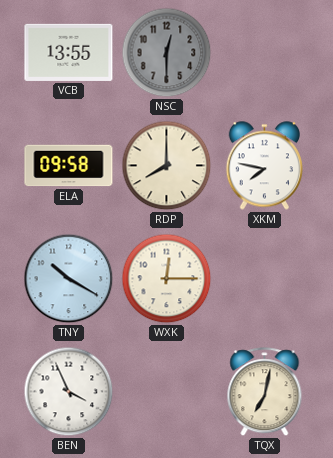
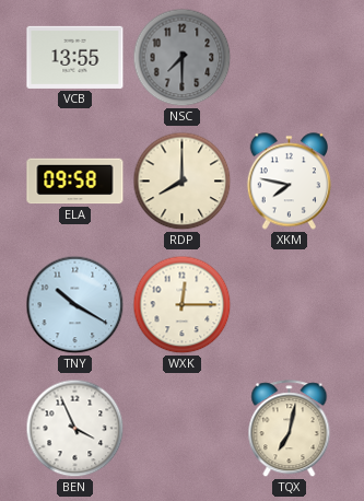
NSC: 12:30 -> 7:30
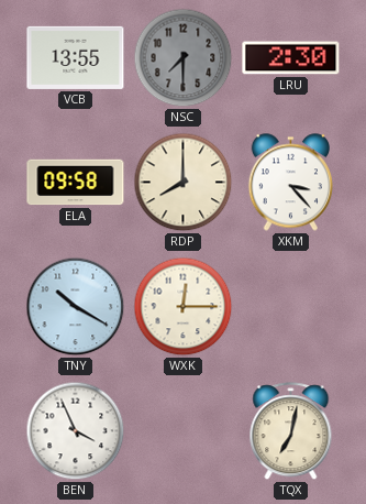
LRU: none -> 2:30
XKM: 7:47 -> 3:23
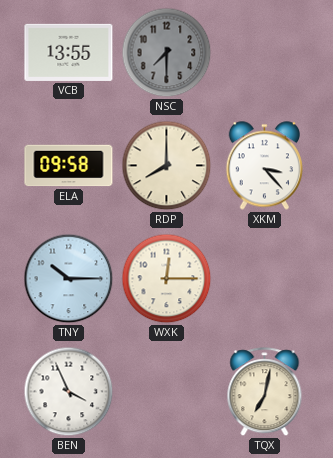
LRU: 2:30 -> none
TNY: 10:20 -> 10:15
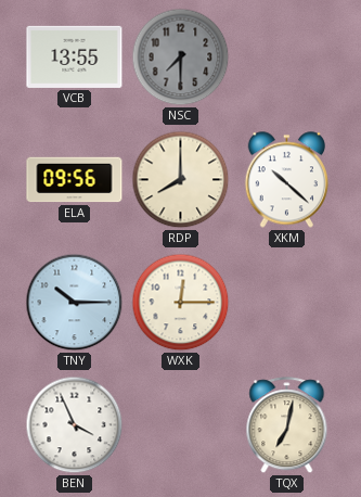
ELA: 09:58 -> 09:56
XKM: 3:23 -> 10:22
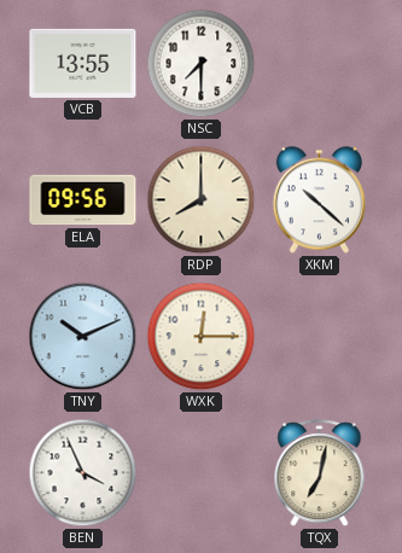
NSC dial: grey -> white
TNY: 10:15 -> 10:11
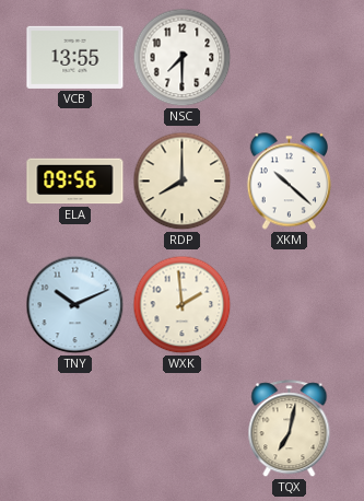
WXK: 12:15 -> 1:59
BEN: 3:56 -> none
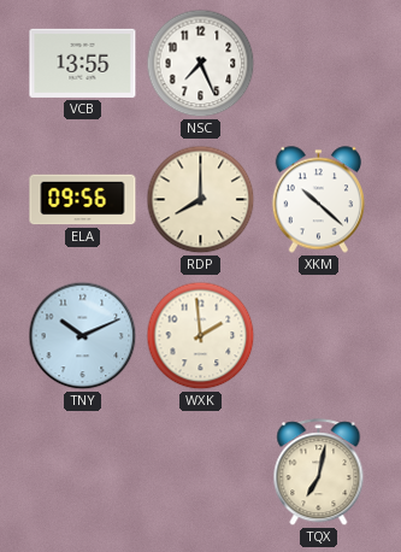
NSC: 7:30 -> 7:26
